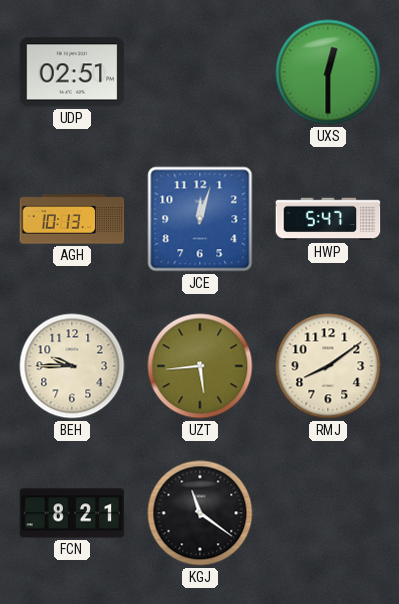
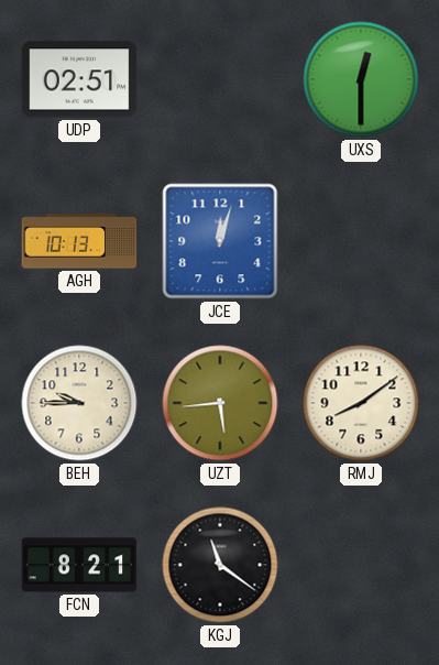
HWP: 5:47 -> none
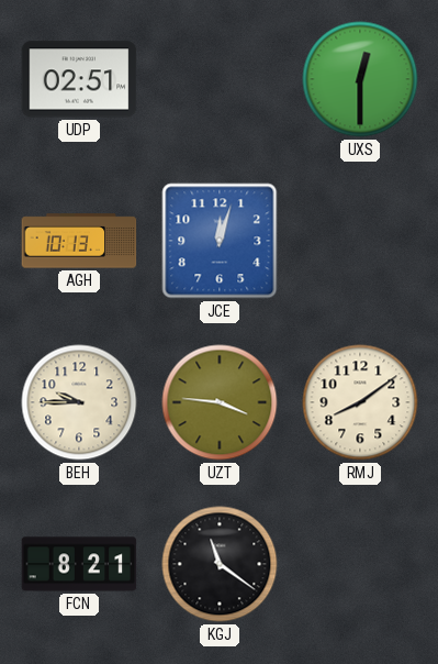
UZT: 5:44 -> 3:46
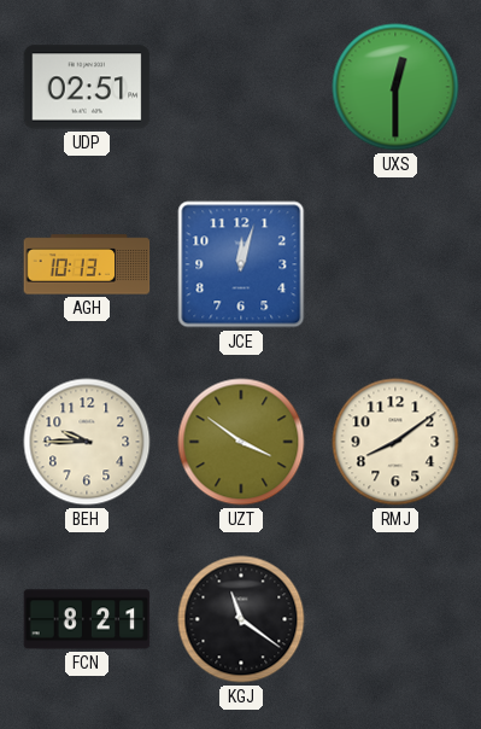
UZT: 3:46 -> 3:51
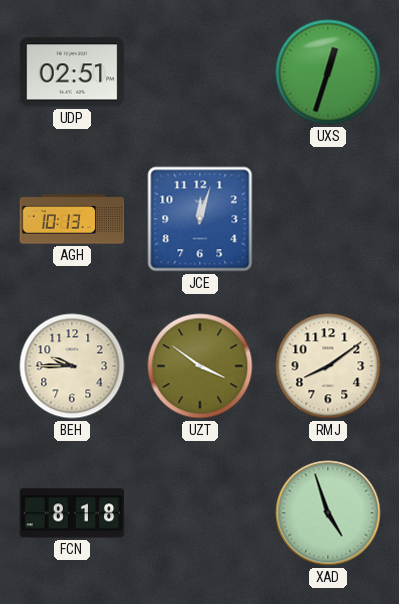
UXS: 12:30 -> 12:33
FCN: 8:21 -> 8:18
KGJ: 11:21 -> none
XAD: none -> 4:57
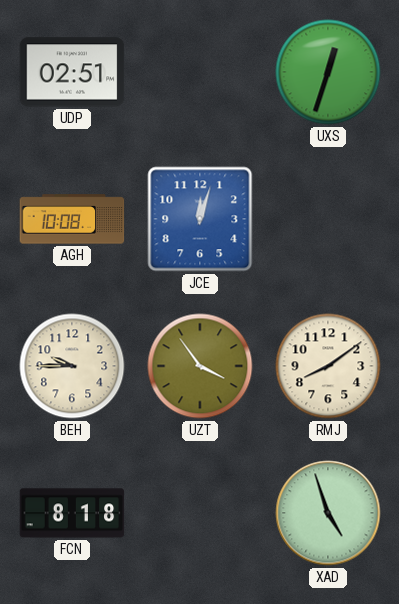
AGH: 10:13 -> 10:08
UZT: 3:51 -> 3:54
